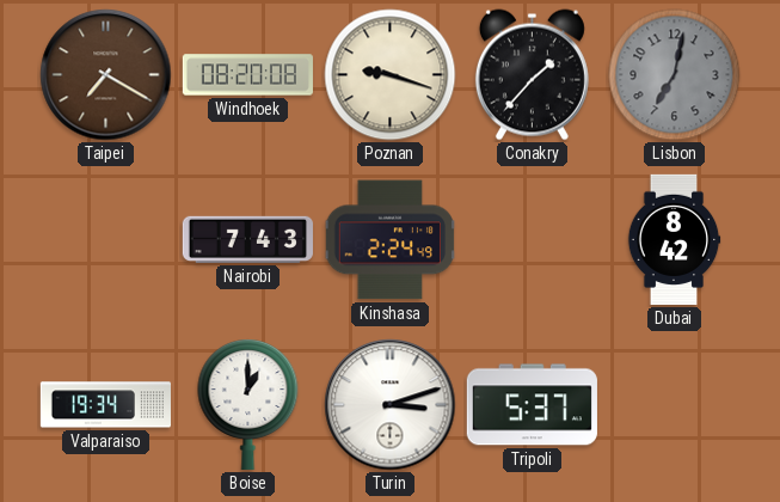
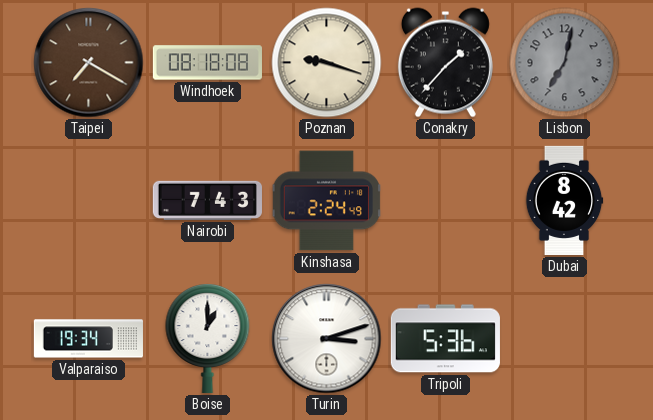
Windhoek: 08:20 -> 08:18
Tripoli: 5:37 -> 5:36
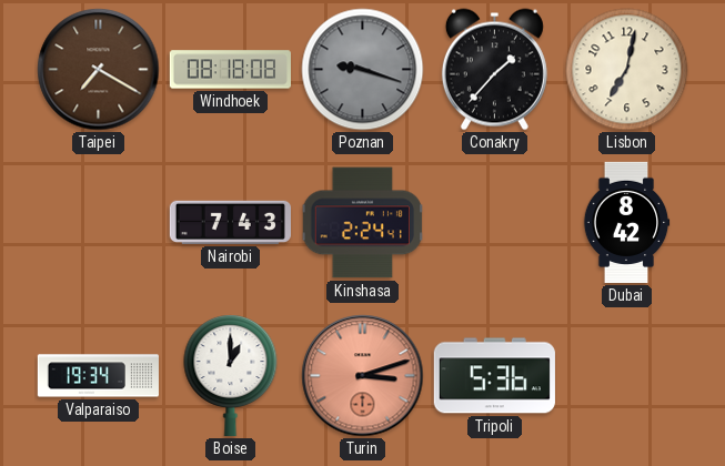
Poznan dial: cream -> grey
Lisbon dial: grey -> cream
Kinshasa: 2:24:49 -> 2:24:41
Turin dial: white -> salmon
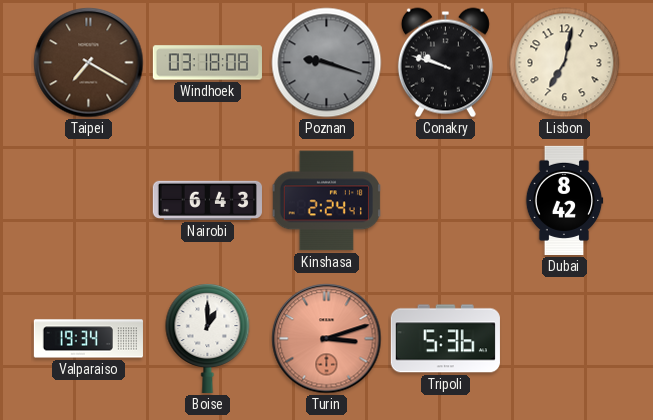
Windhoek: 08:18 -> 03:18
Conakry: 1:37 -> 9:48
Nairobi: 7:43 -> 6:43
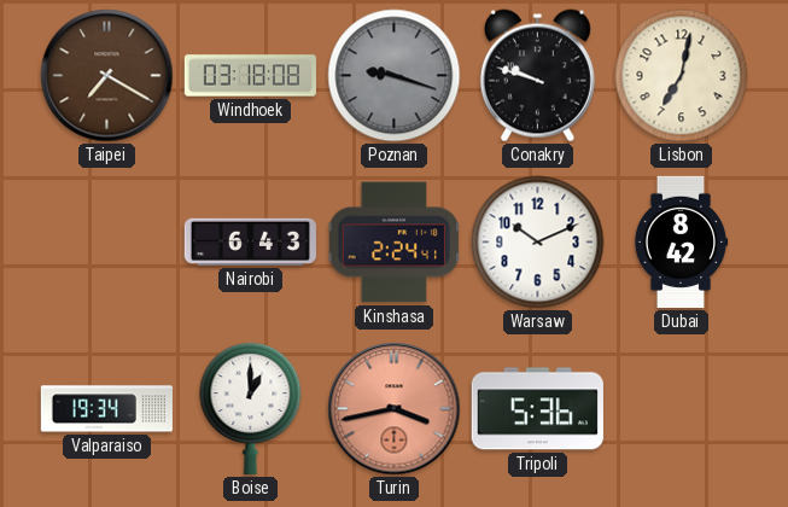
Warsaw: none -> 10:11
Turin: 3:12 -> 3:43
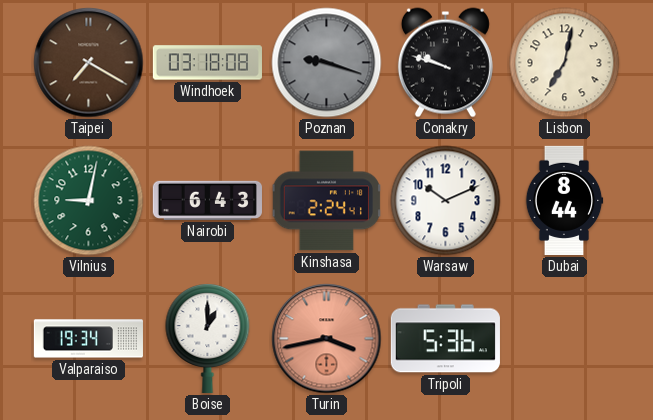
Vilnius: none -> 9:02
Dubai: 8:42 -> 8:44
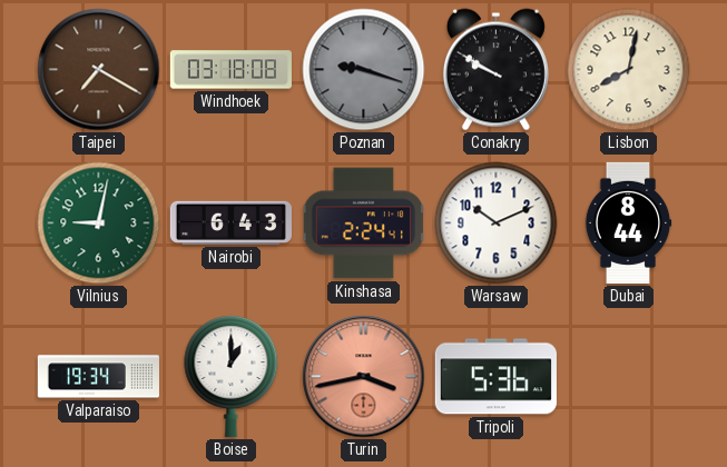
Conakry: 9:48 -> 9:50
Lisbon: 7:02 -> 8:02
